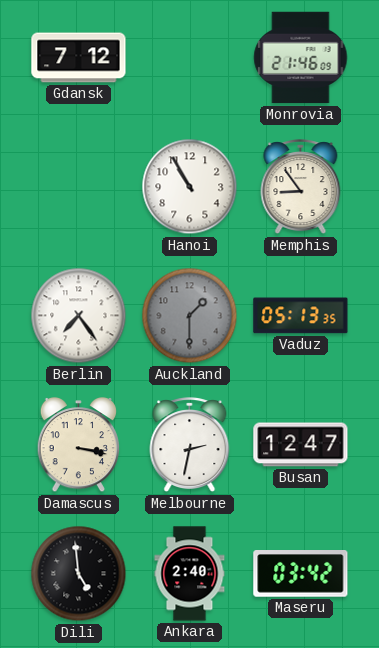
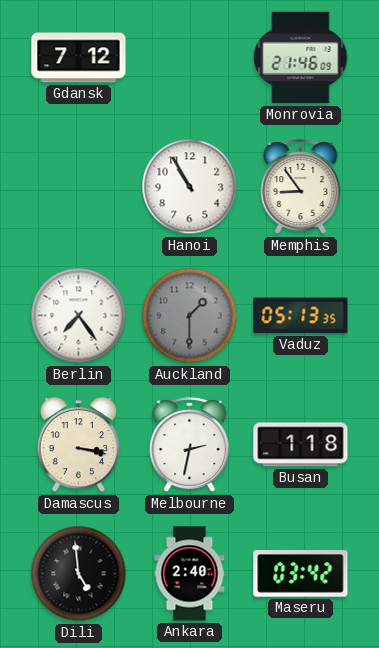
Busan: 12:47 -> 1:18
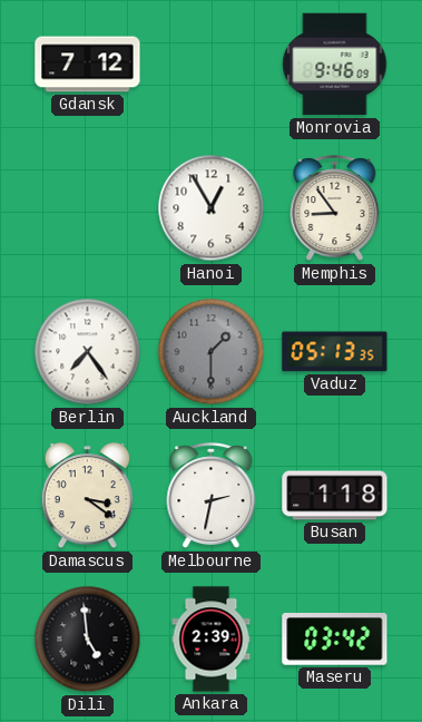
Monrovia: 21:46 -> 9:46
Hanoi: 10:55 -> 12:55
Damascus: 3:17 -> 3:21
Ankara: 2:40 -> 2:39
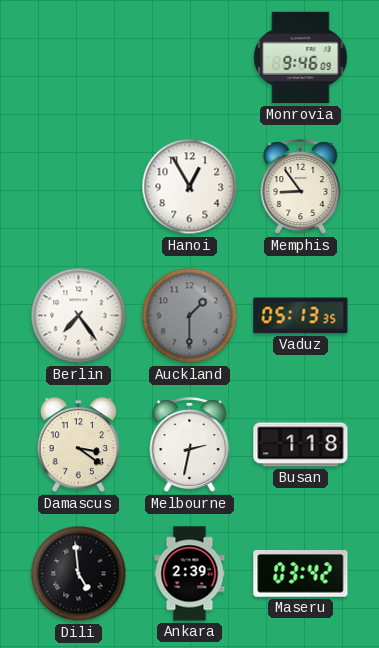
Gdansk: 7:12 -> none
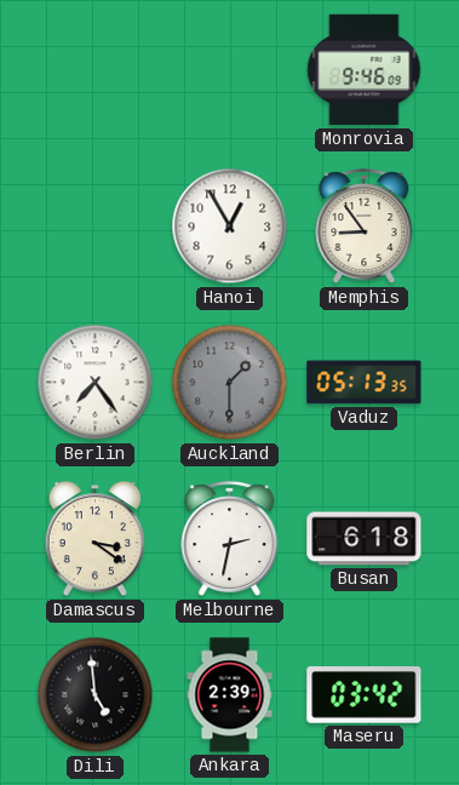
Busan: 1:18 -> 6:18
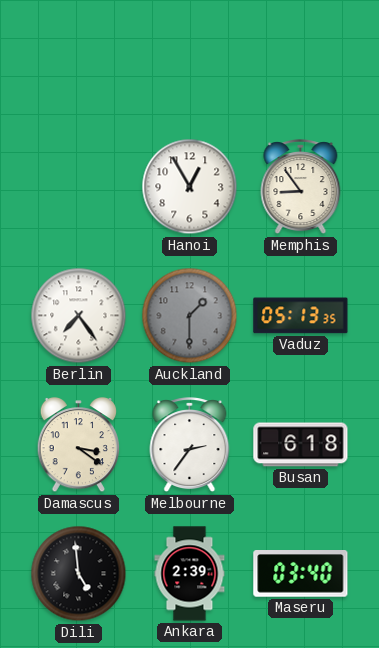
Monrovia: 9:46 -> none
Melbourne: 2:32 -> 2:36
Maseru: 03:42 -> 03:40
